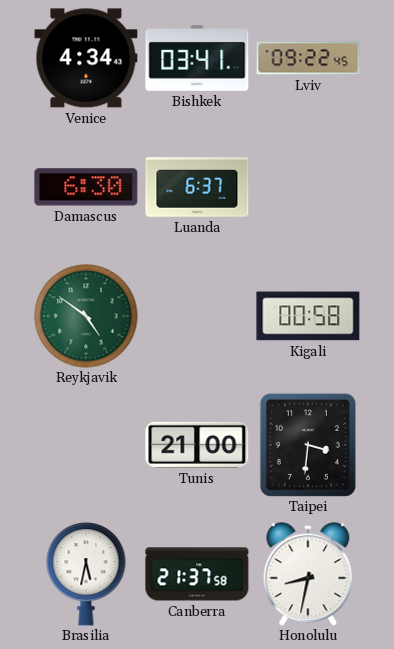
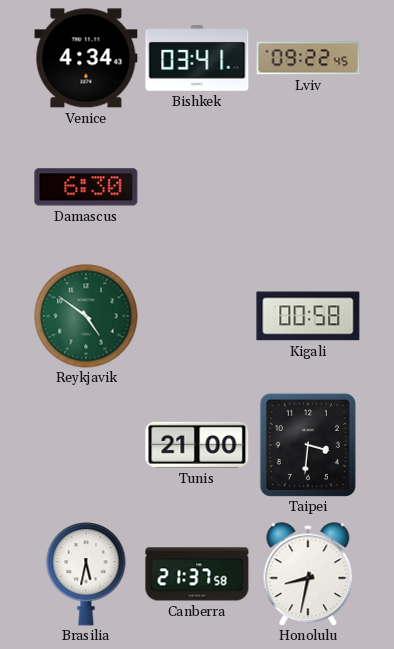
Luanda: 6:37 -> none
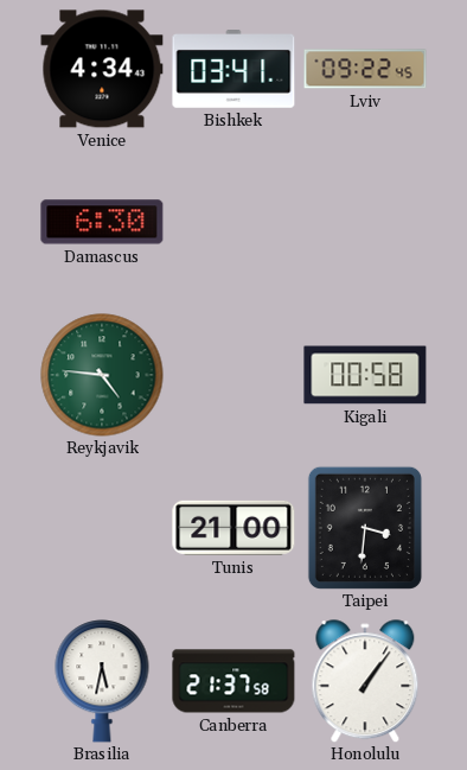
Reykjavik: 4:51 -> 4:46
Honolulu: 8:32 -> 1:06
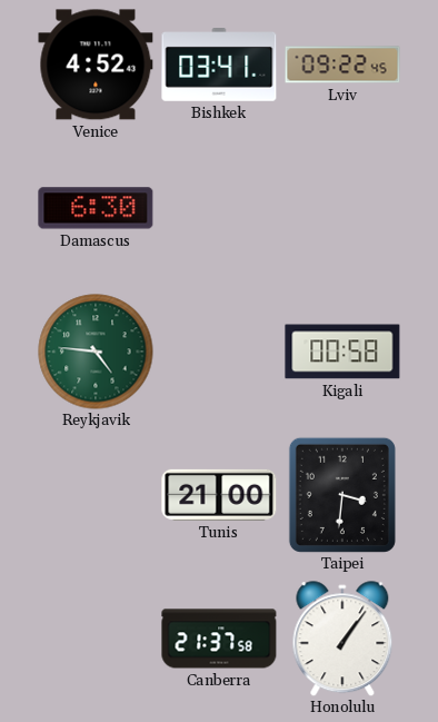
Venice: 4:34 -> 4:52
Brasilia: 5:32 -> none
